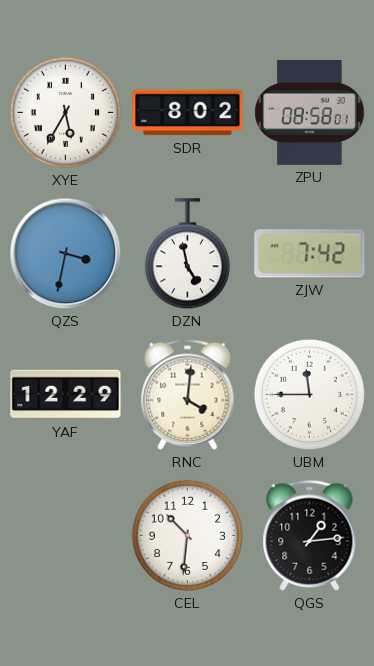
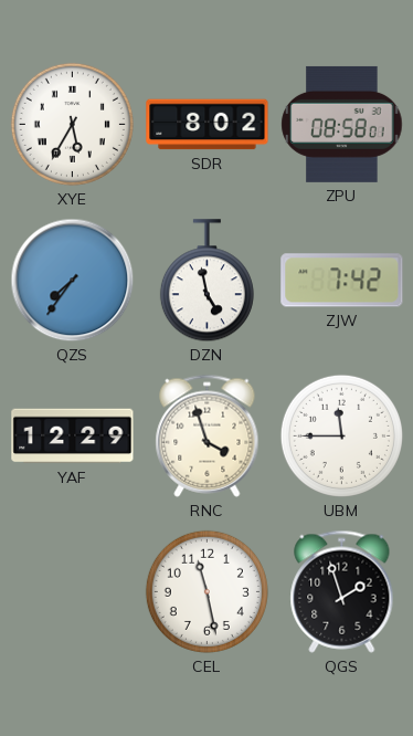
QZS: 3:32 -> 7:36
RNC: 4:01 -> 3:57
CEL: 10:31 -> 11:28
QGS: 1:14 -> 1:57
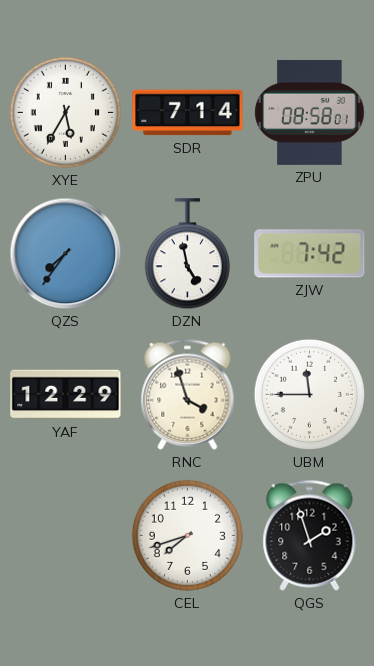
SDR: 8:02 -> 7:14
CEL: 11:28 -> 7:42
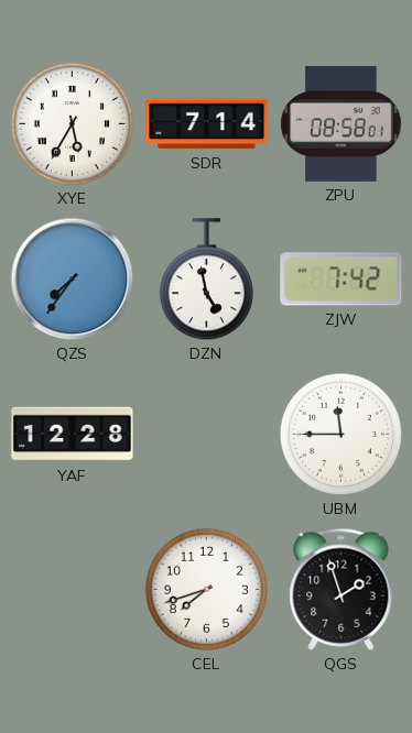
YAF: 12:29 -> 12:28
RNC: 3:57 -> none
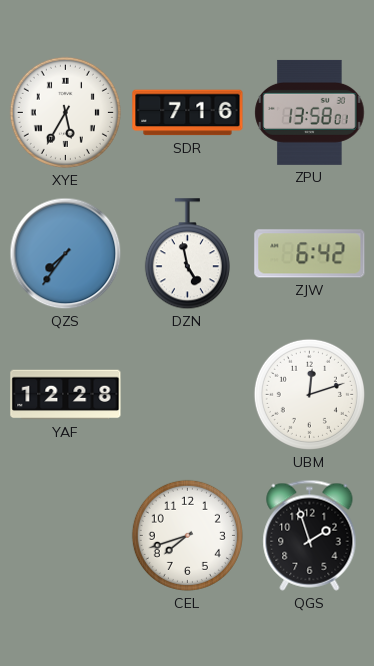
SDR: 7:14 -> 7:16
ZPU: 08:58 -> 13:58
ZJW: 7:42 -> 6:42
UBM: 11:45 -> 12:12
